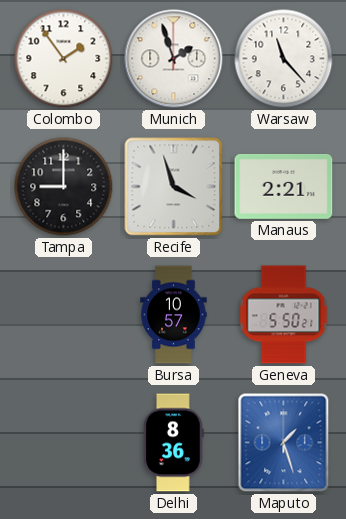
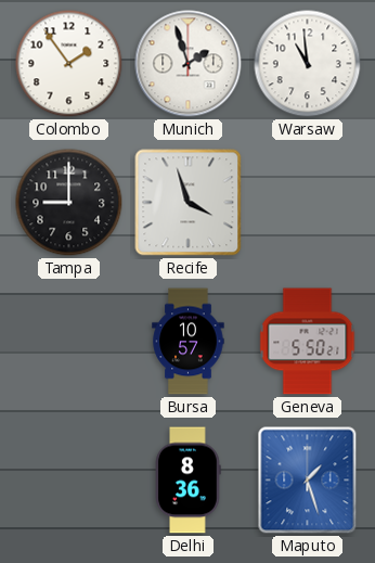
Warsaw: 11:23 -> 10:59
Manaus: 2:21 -> none
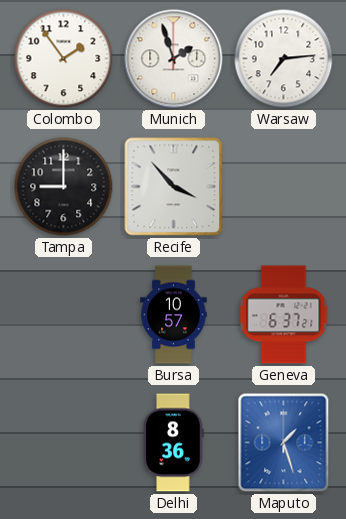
Warsaw: 10:59 -> 7:14
Recife: 3:57 -> 3:53
Geneva: 5:50 -> 6:37
